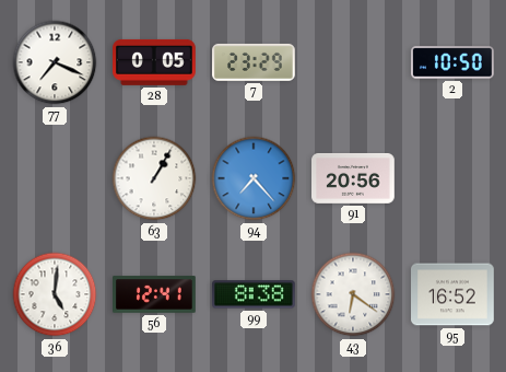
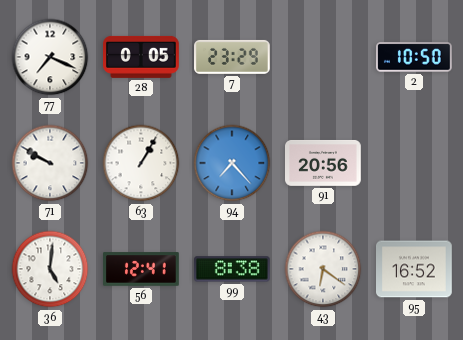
71: none -> 9:50
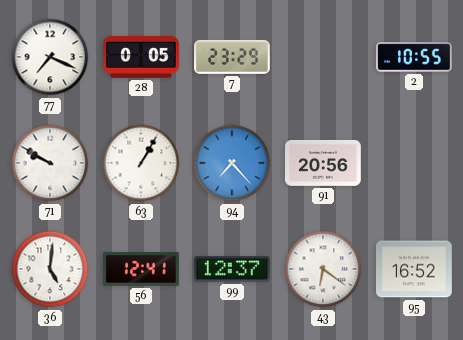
2: 10:50 -> 10:55
99: 8:38 -> 12:37
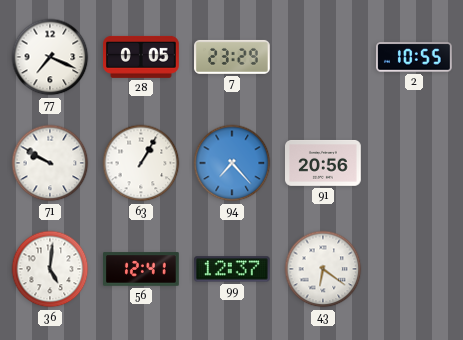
95: 16:52 -> none
